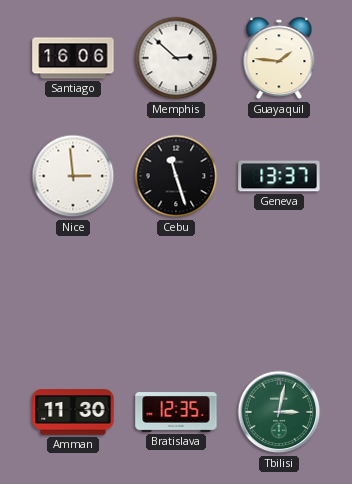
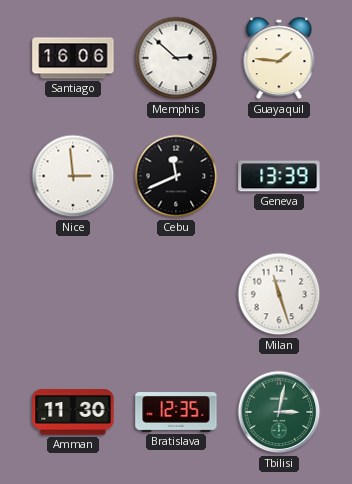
Cebu: 11:27 -> 11:41
Geneva: 13:37 -> 13:39
Milan: none -> 11:27
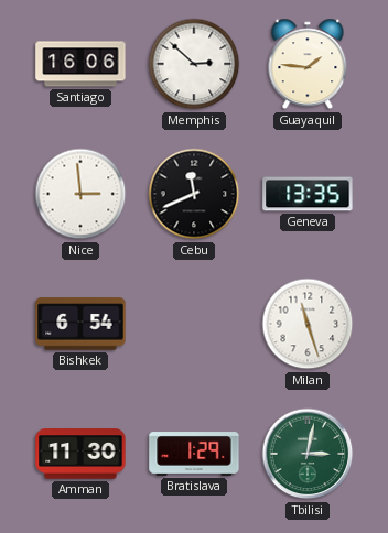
Geneva: 13:39 -> 13:35
Bishkek: none -> 6:54
Bratislava: 12:35 -> 1:29
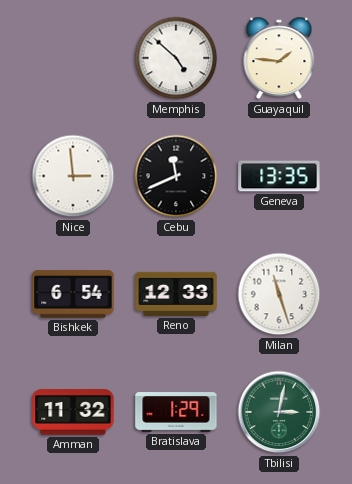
Santiago: 16:06 -> none
Memphis: 2:52 -> 4:52
Reno: none -> 12:33
Amman: 11:30 -> 11:32
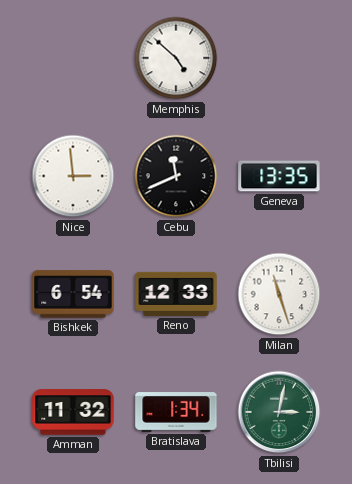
Guayaquil: 1:46 -> none
Bratislava: 1:29 -> 1:34
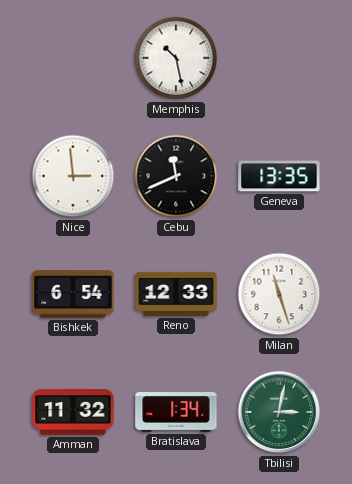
Memphis: 4:52 -> 10:28
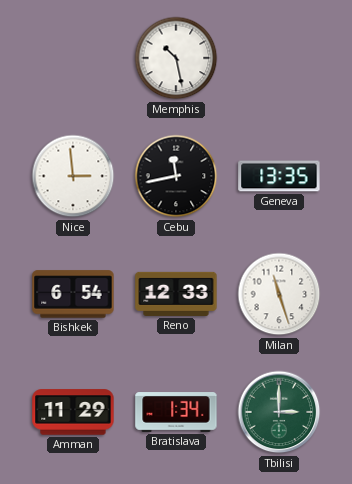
Cebu: 11:41 -> 11:43
Amman: 11:32 -> 11:29
Tbilisi: 3:02 -> 3:00
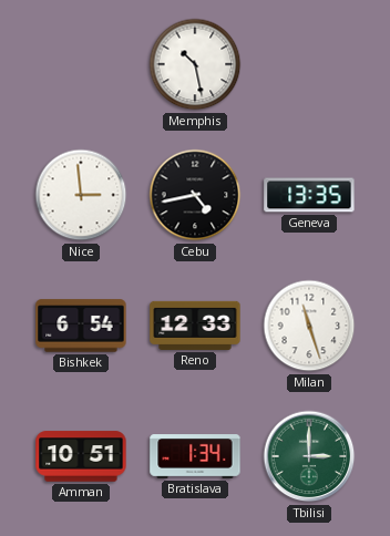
Cebu: 11:43 -> 4:43
Amman: 11:29 -> 10:51
